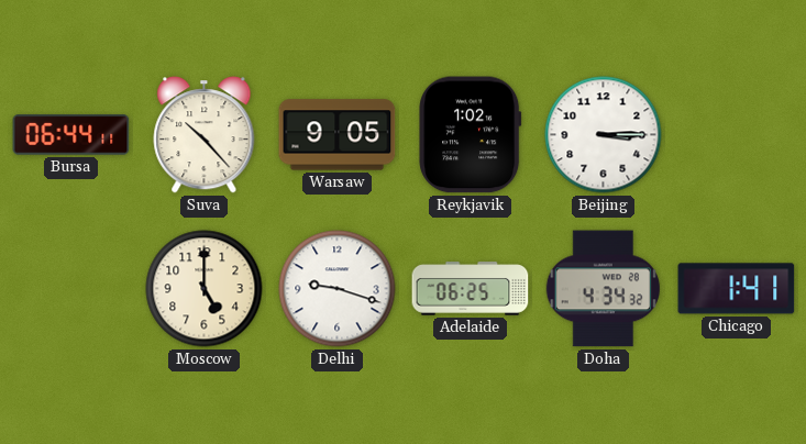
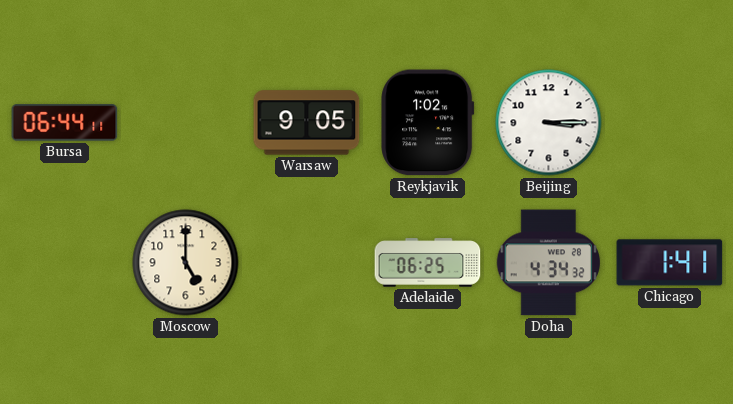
Suva: 10:23 -> none
Delhi: 9:18 -> none
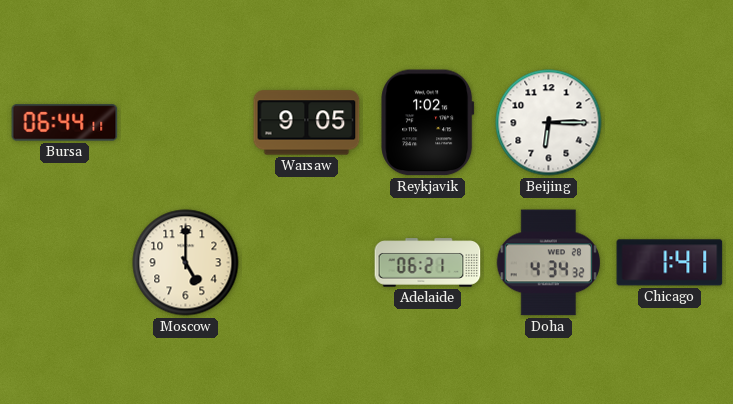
Beijing: 3:15 -> 6:15
Adelaide: 06:25 -> 06:21
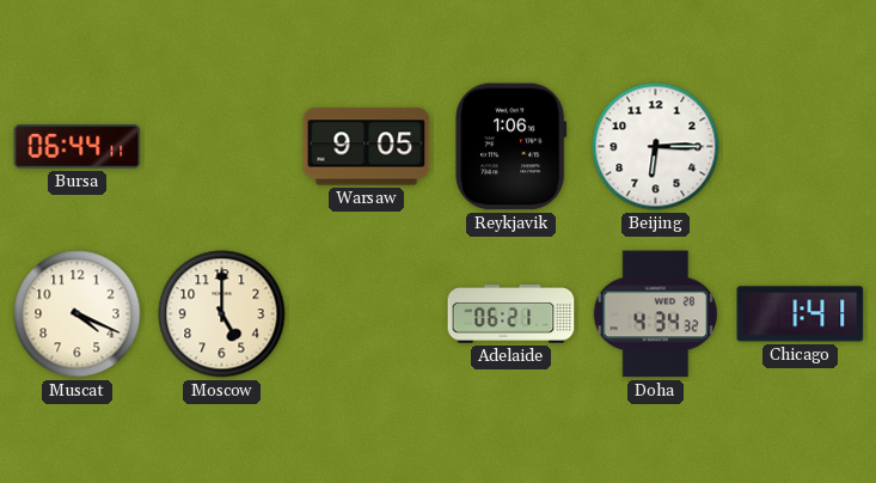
Reykjavik: 1:02 -> 1:06
Muscat: none -> 4:19
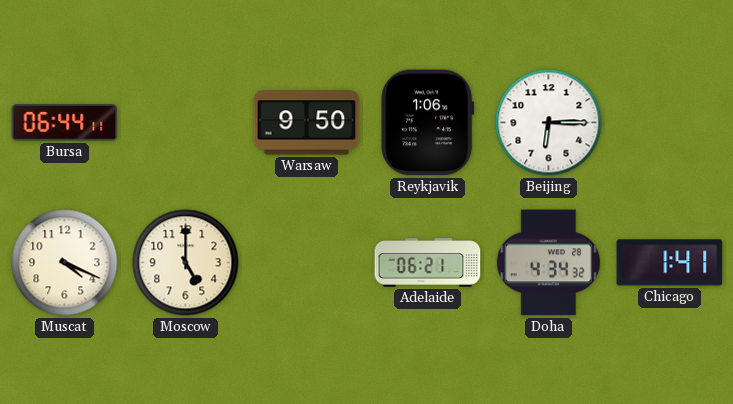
Warsaw: 9:05 -> 9:50
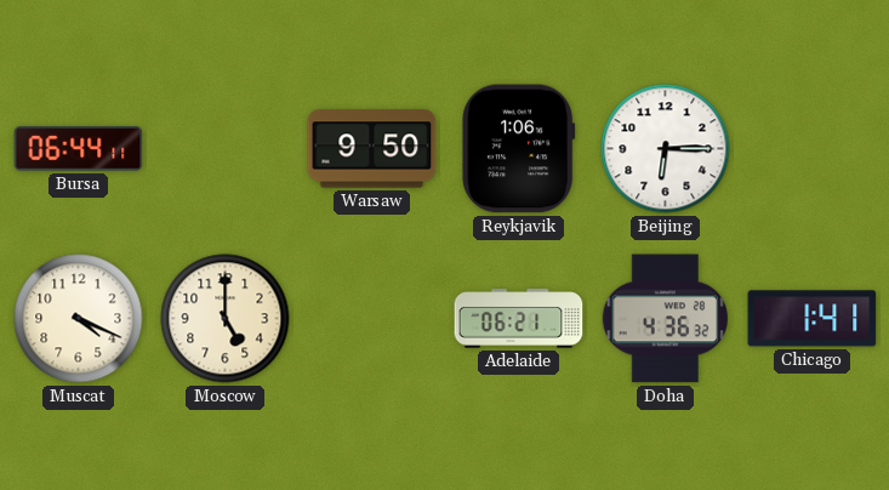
Doha: 4:34 -> 4:36
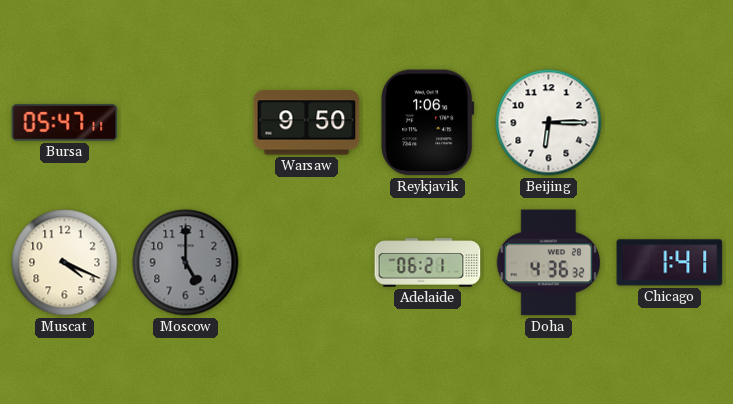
Bursa: 06:44 -> 05:47
Moscow dial: cream -> grey
